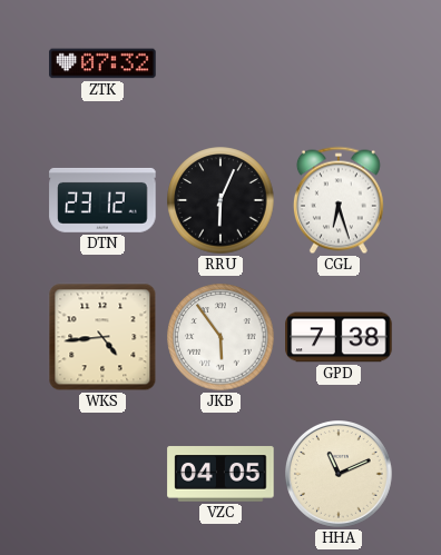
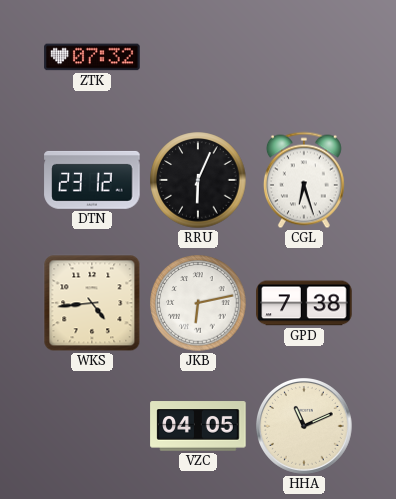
JKB: 5:54 -> 6:13
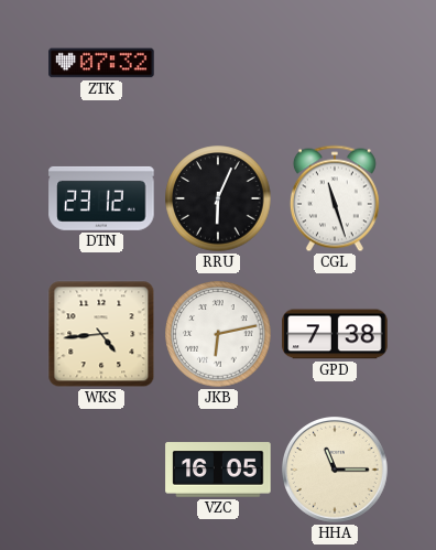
CGL: 6:27 -> 11:27
VZC: 04:05 -> 16:05
HHA: 11:11 -> 11:15
